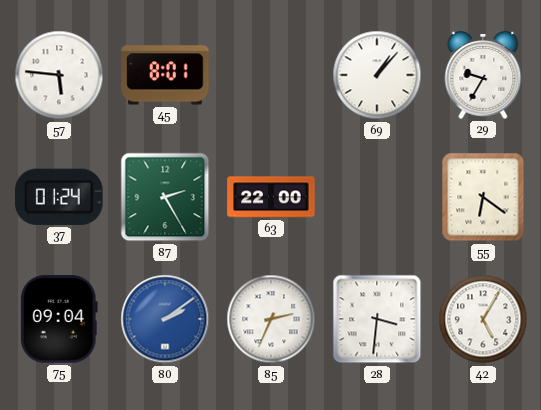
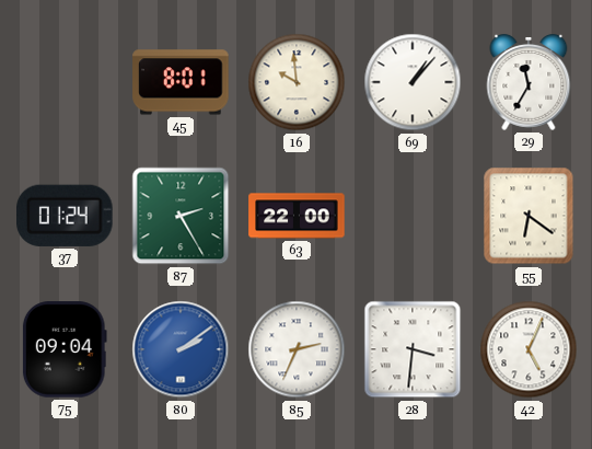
57: 5:46 -> none
16: none -> 9:59
29: 9:35 -> 11:35
42: 5:05 -> 5:04
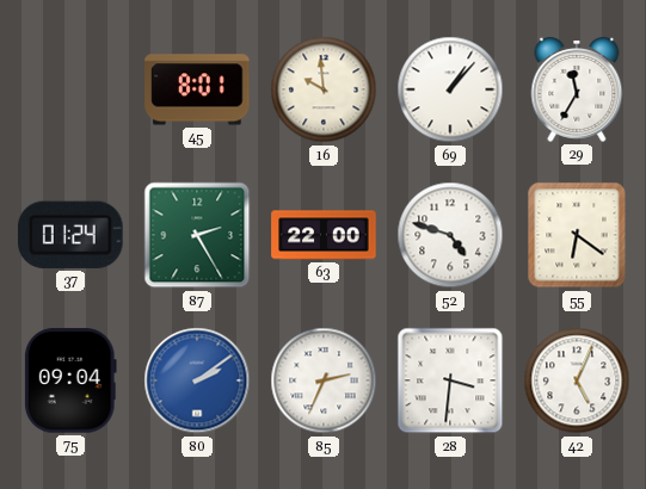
52: none -> 4:48
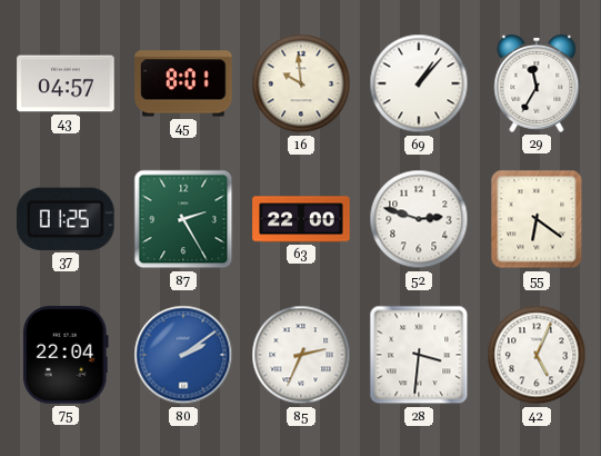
43: none -> 04:57
37: 01:24 -> 01:25
52: 4:48 -> 2:48
75: 09:04 -> 22:04
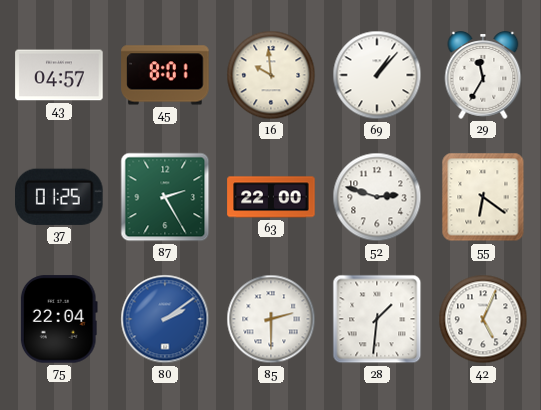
85: 2:34 -> 2:30
28: 3:31 -> 1:31
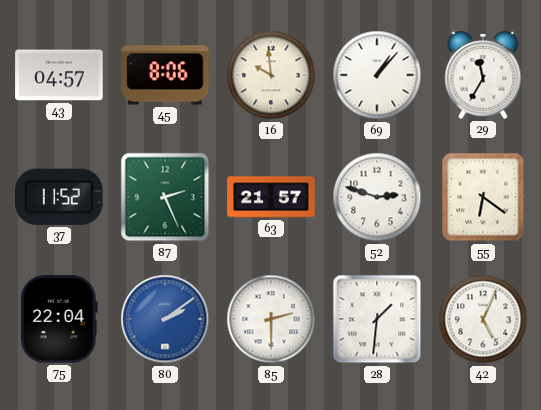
45: 8:01 -> 8:06
37: 01:25 -> 11:52
87: 2:25 -> 2:26
63: 22:00 -> 21:57
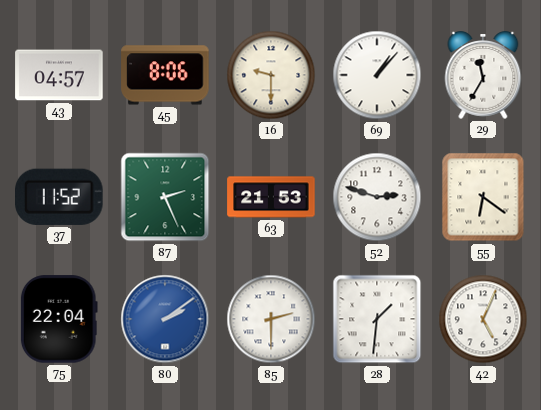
16: 9:59 -> 9:30
63: 21:57 -> 21:53
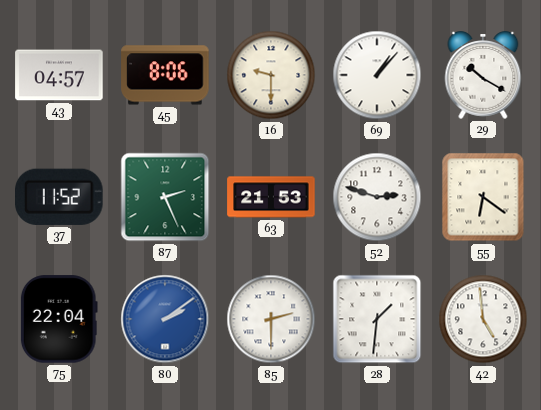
29: 11:35 -> 10:20
42: 5:04 -> 4:59
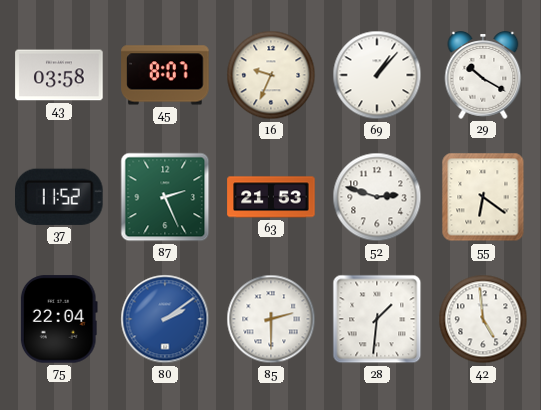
43: 04:57 -> 03:58
45: 8:06 -> 8:07
16: 9:30 -> 9:34
